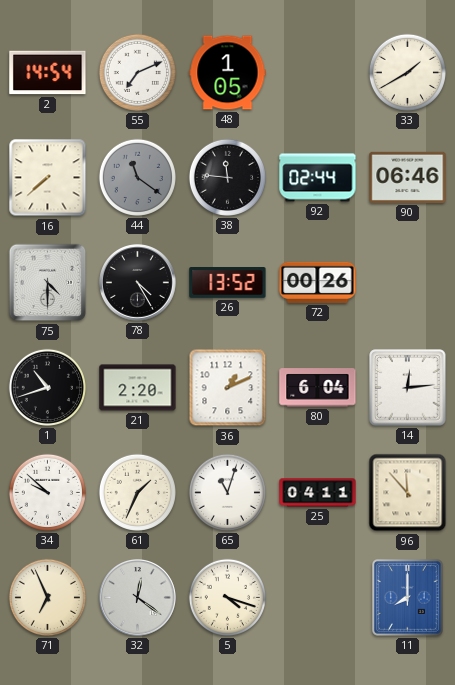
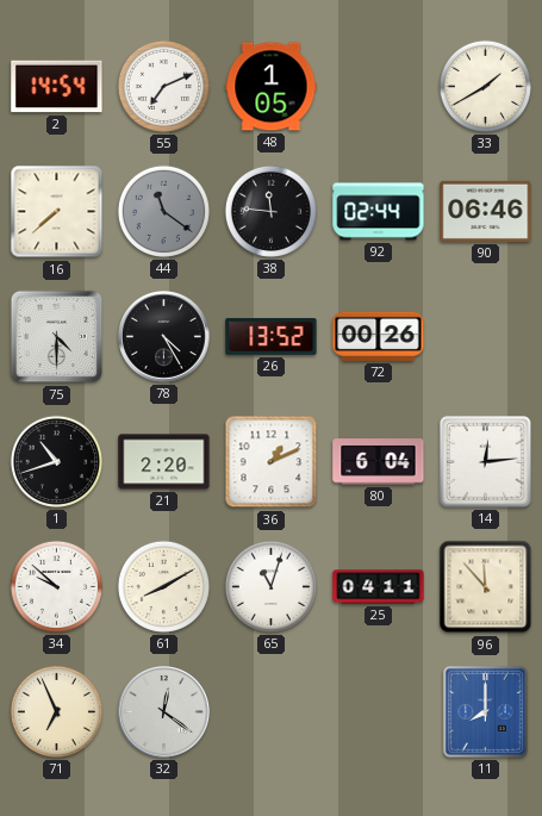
61: 1:34 -> 8:10
5: 4:18 -> none
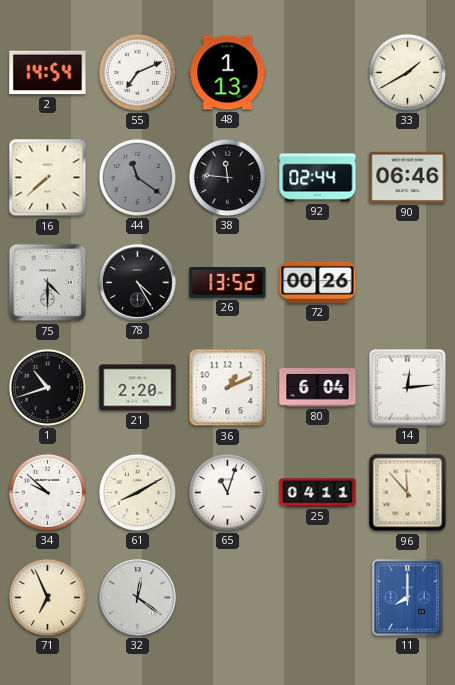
48: 1:05 -> 1:13
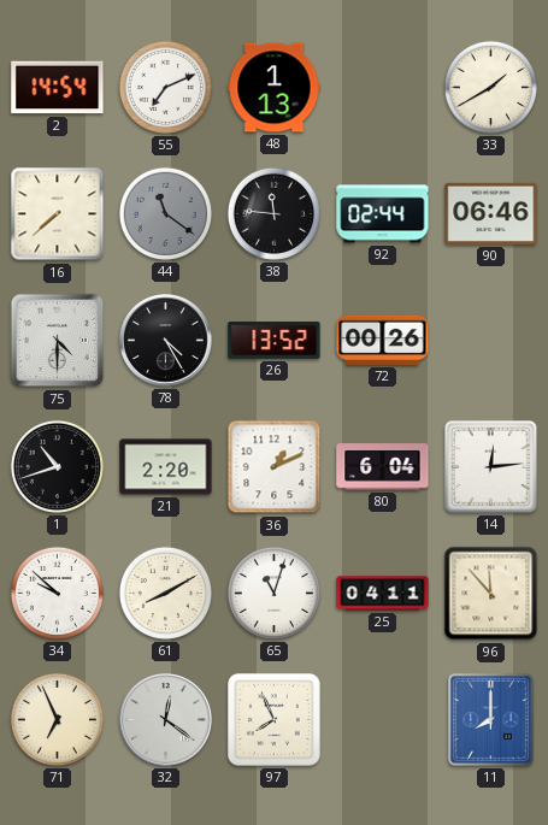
97: none -> 7:56
